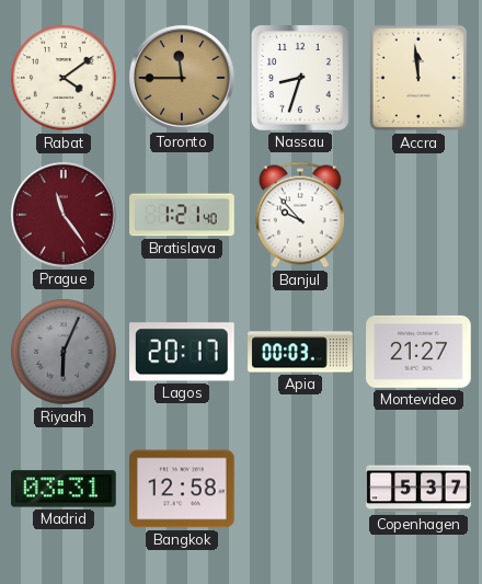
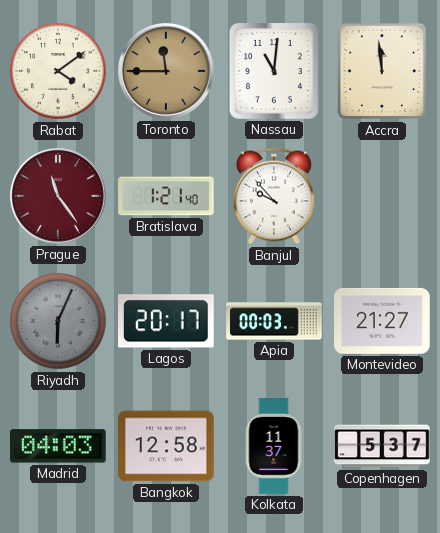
Nassau: 8:33 -> 11:01
Madrid: 03:31 -> 04:03
Kolkata: none -> 11:37
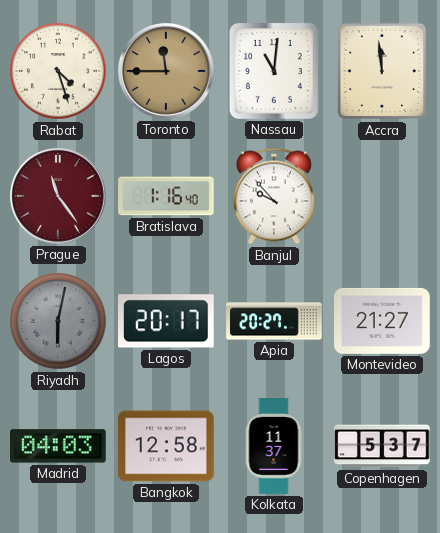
Rabat: 4:09 -> 4:27
Bratislava: 1:21 -> 1:16
Riyadh: 6:04 -> 6:02
Apia: 00:03 -> 20:27
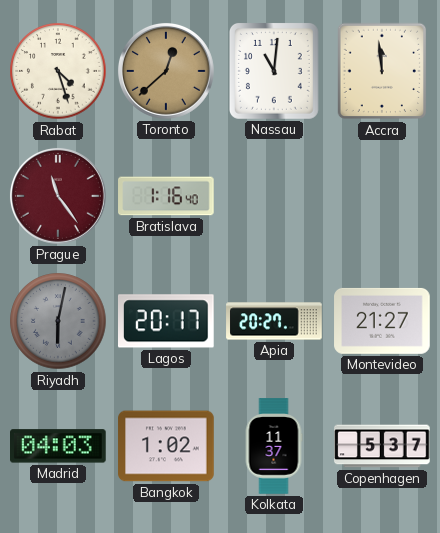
Toronto: 11:45 -> 12:38
Banjul: 9:53 -> none
Bangkok: 12:58 -> 1:02
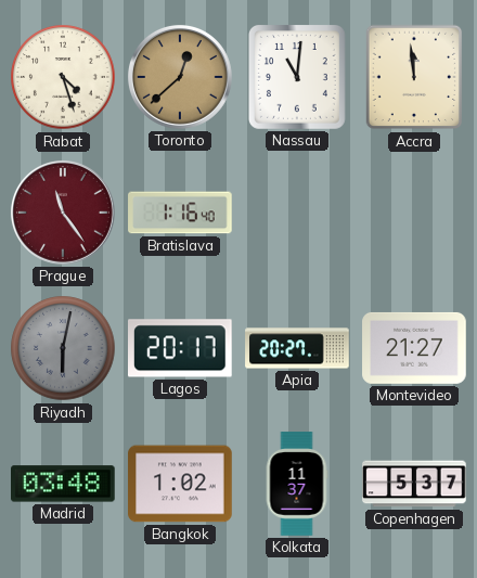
Madrid: 04:03 -> 03:48
